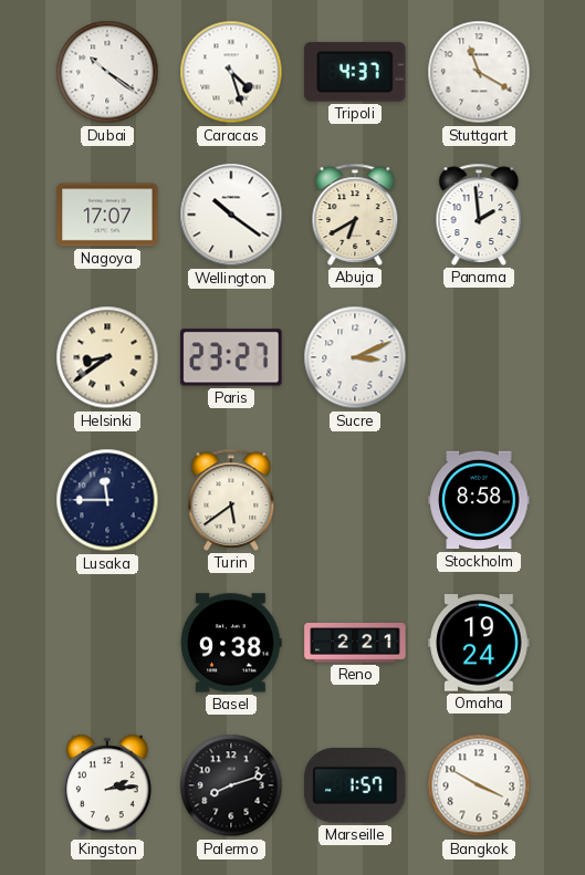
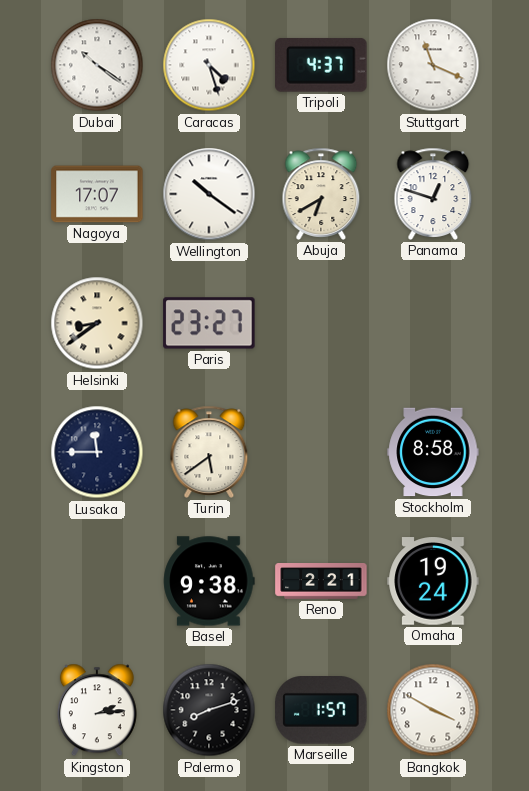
Stuttgart: 11:20 -> 11:19
Panama: 1:59 -> 12:48
Sucre: 3:11 -> none
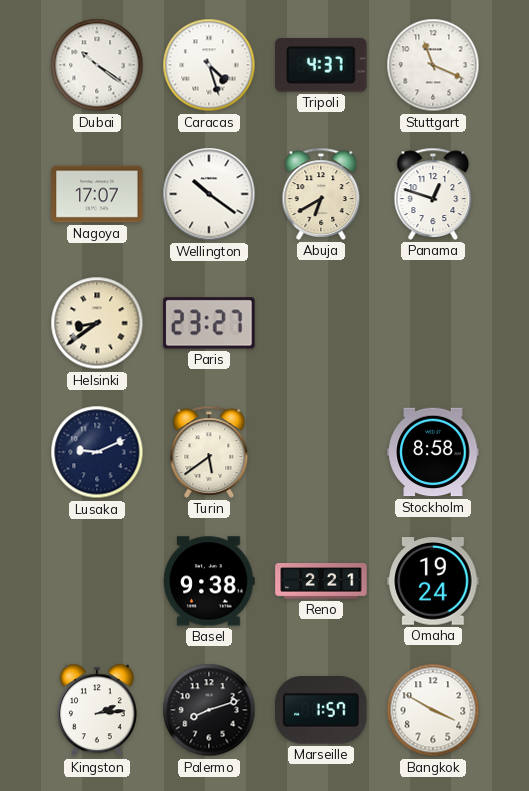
Lusaka: 11:45 -> 9:11
